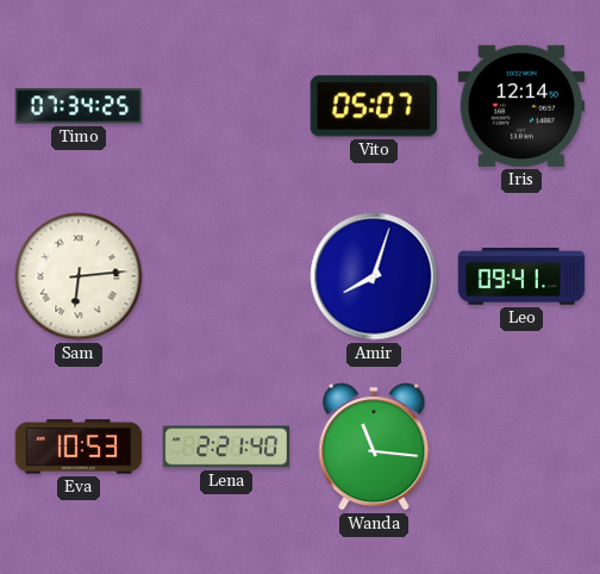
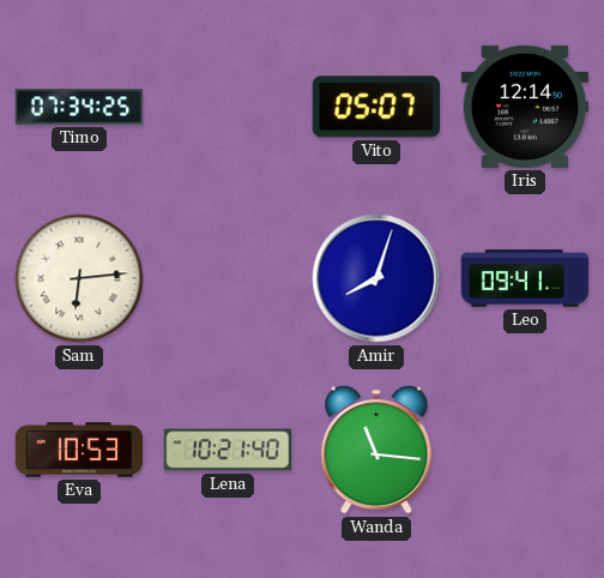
Lena: 2:21 -> 10:21
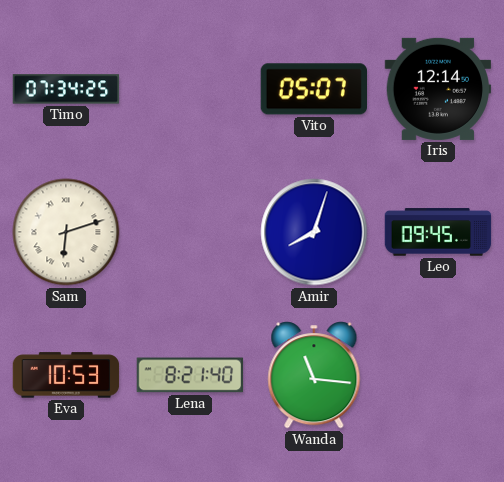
Sam: 6:14 -> 6:12
Leo: 09:41 -> 09:45
Lena: 10:21 -> 8:21
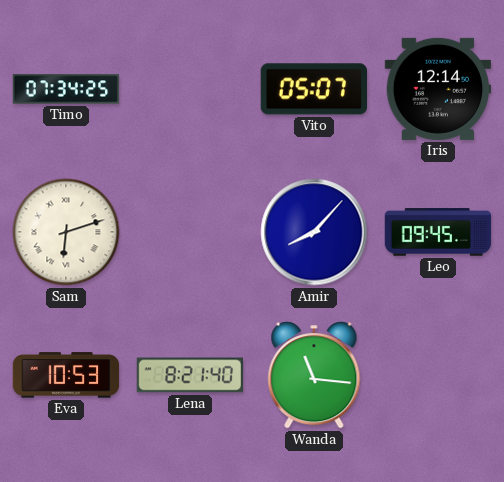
Amir: 8:03 -> 8:07
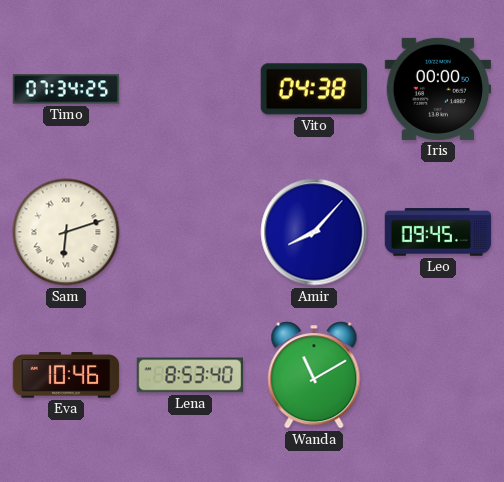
Vito: 05:07 -> 04:38
Iris: 12:14 -> 00:00
Eva: 10:53 -> 10:46
Lena: 8:21 -> 8:53
Wanda: 11:16 -> 11:10
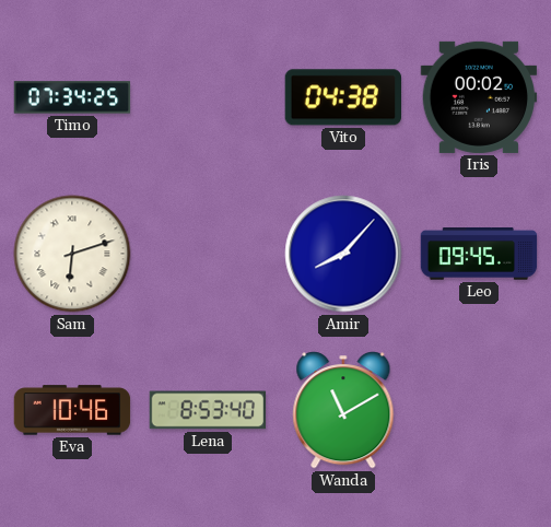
Iris: 00:00 -> 00:02
